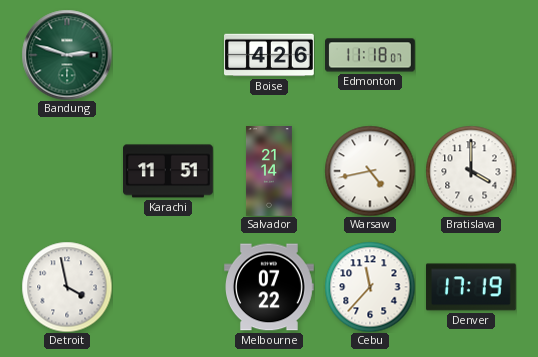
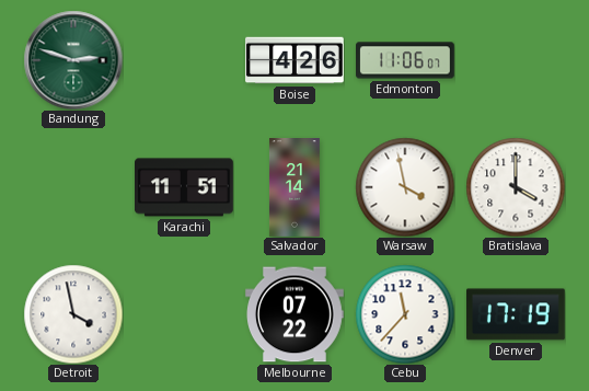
Edmonton: 11:18 -> 11:06
Warsaw: 4:43 -> 3:58
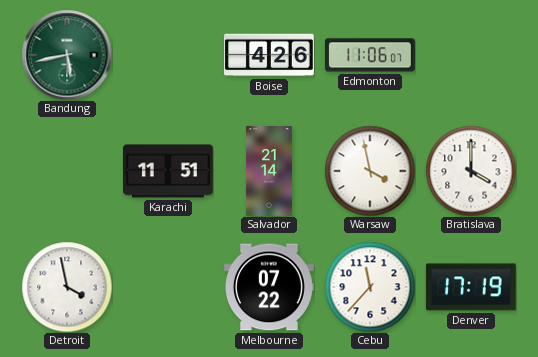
Bandung: 2:48 -> 5:43
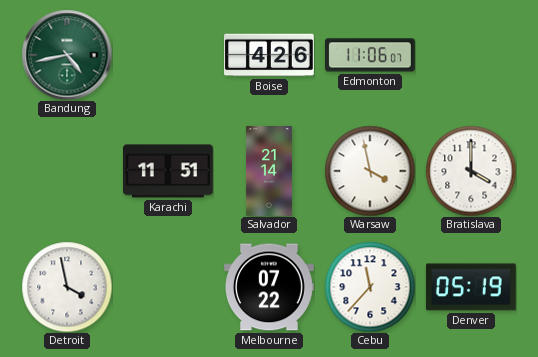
Bandung: 5:43 -> 4:43
Denver: 17:19 -> 05:19
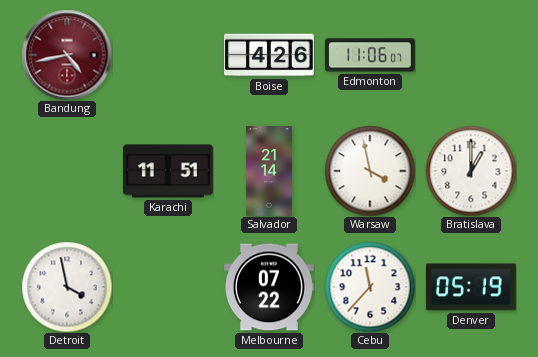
Bandung dial: green -> burgundy
Bratislava: 4:00 -> 1:00
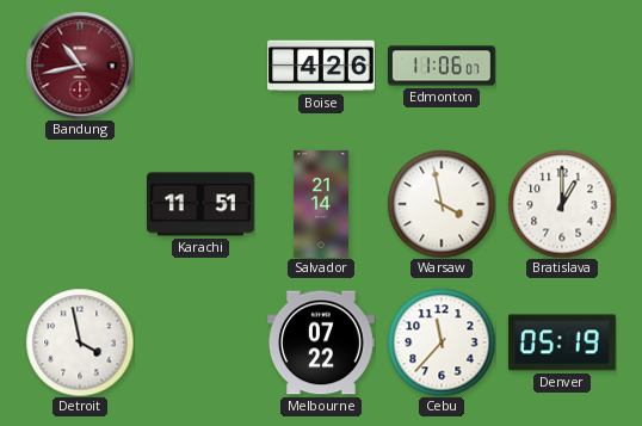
Bandung: 4:43 -> 10:43
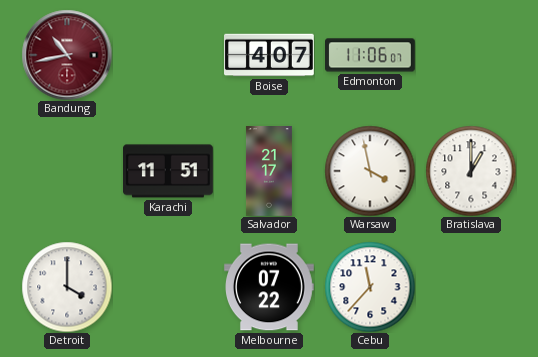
Boise: 4:26 -> 4:07
Salvador: 21:14 -> 21:17
Detroit: 3:58 -> 4:00
Denver: 05:19 -> none
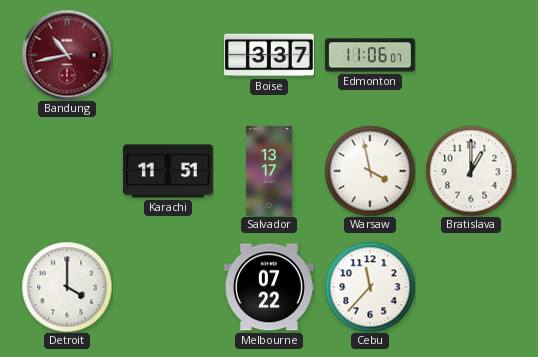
Boise: 4:07 -> 3:37
Salvador: 21:17 -> 13:17
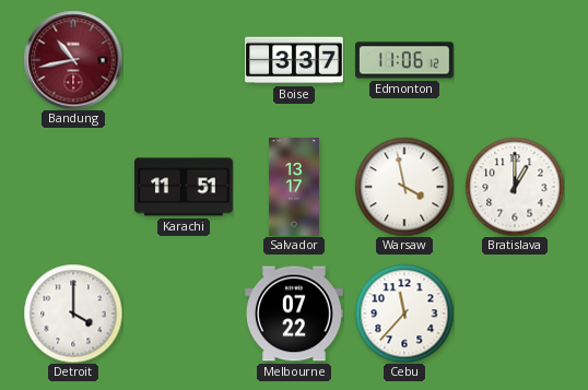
Edmonton: 11:06:07 -> 11:06:12
